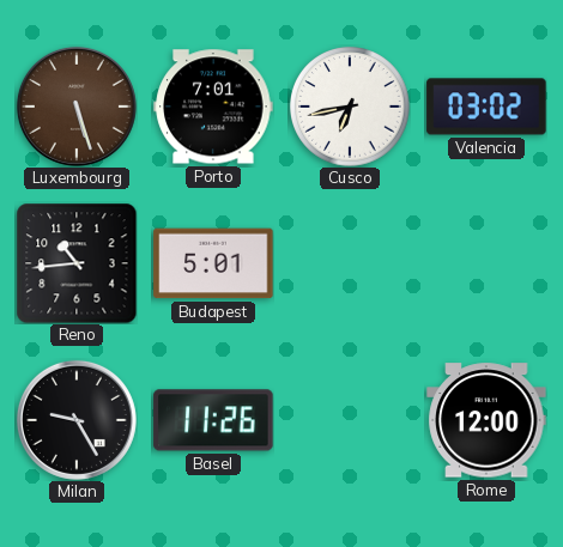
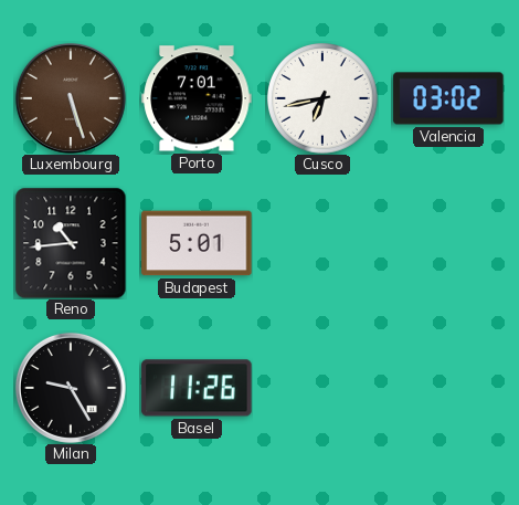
Rome: 12:00 -> none
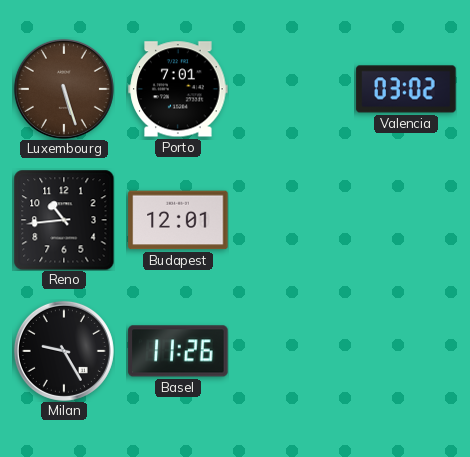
Cusco: 6:43 -> none
Budapest: 5:01 -> 12:01
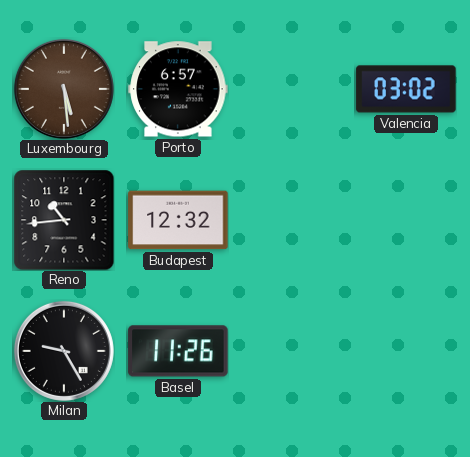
Luxembourg: 5:27 -> 5:29
Porto: 7:01 -> 6:57
Budapest: 12:01 -> 12:32
